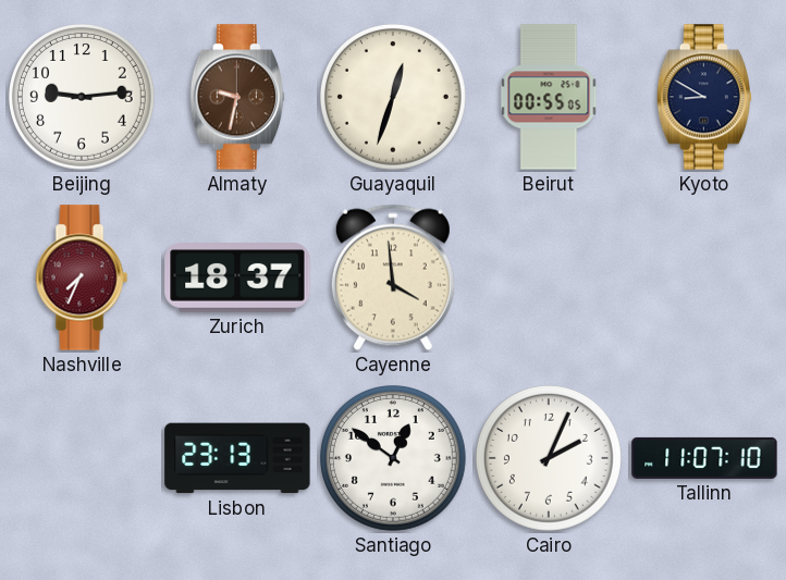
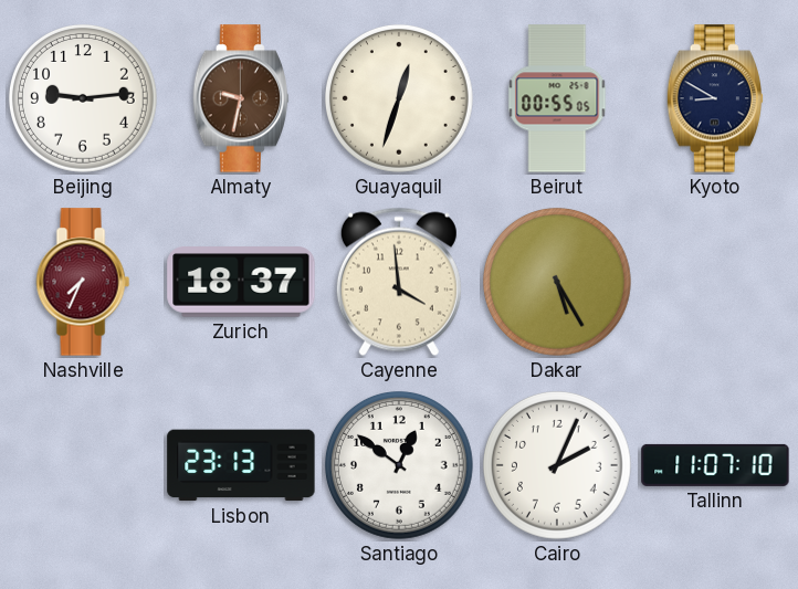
Dakar: none -> 5:25
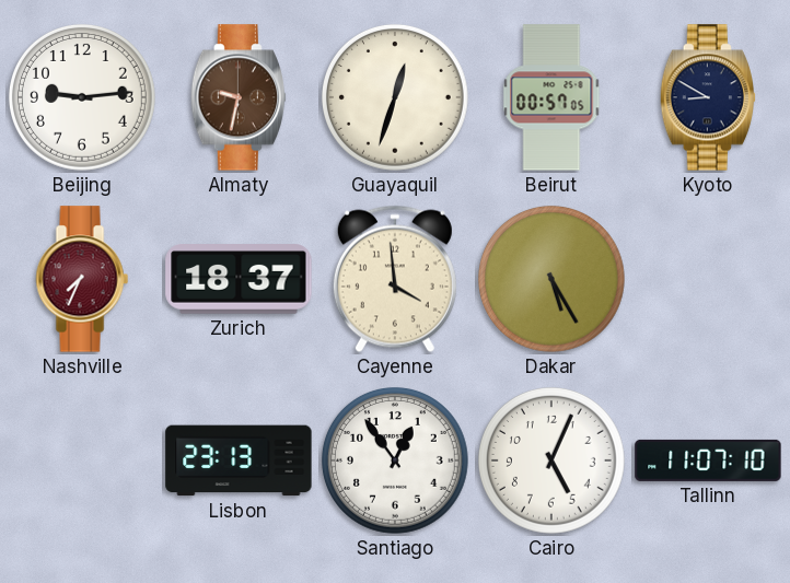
Beirut: 00:55 -> 00:57
Santiago: 12:51 -> 12:54
Cairo: 2:04 -> 5:04
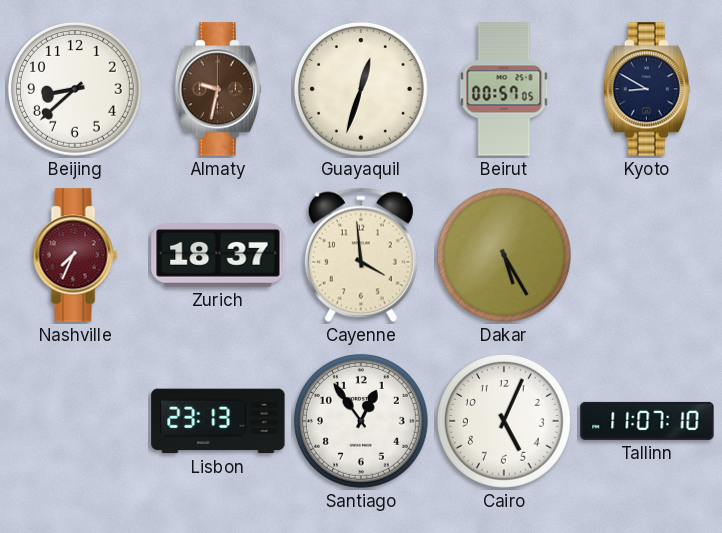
Beijing: 9:14 -> 8:38
